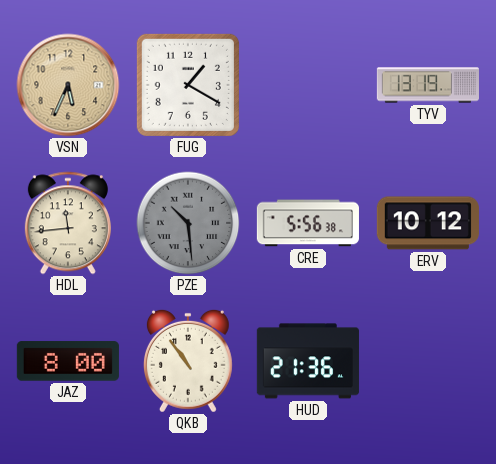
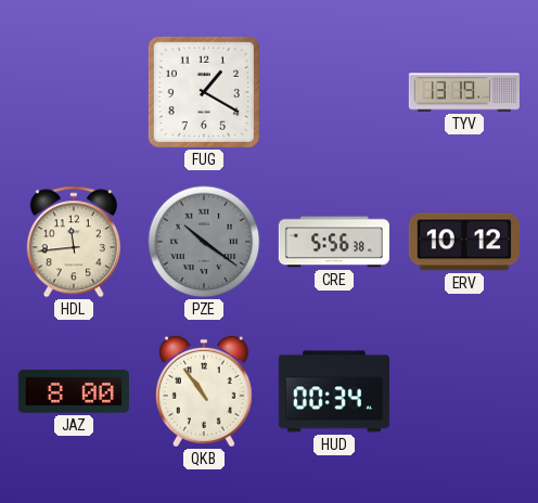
VSN: 5:34 -> none
PZE: 10:29 -> 10:21
HUD: 21:36 -> 00:34
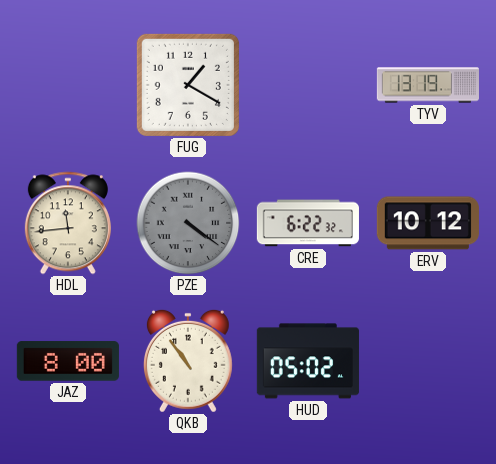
PZE: 10:21 -> 4:21
CRE: 5:56 -> 6:22
HUD: 00:34 -> 05:02
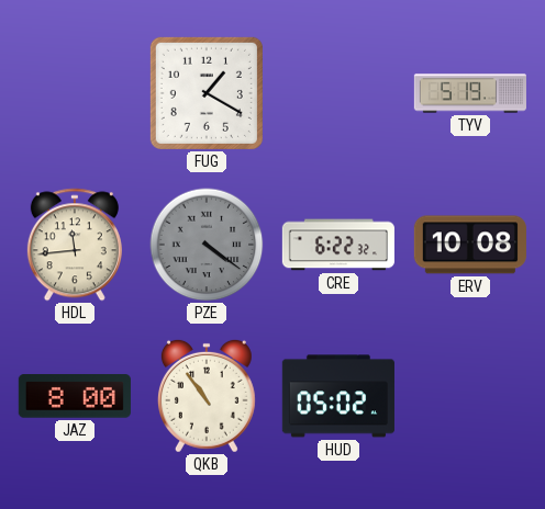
TYV: 13:19 -> 5:19
ERV: 10:12 -> 10:08
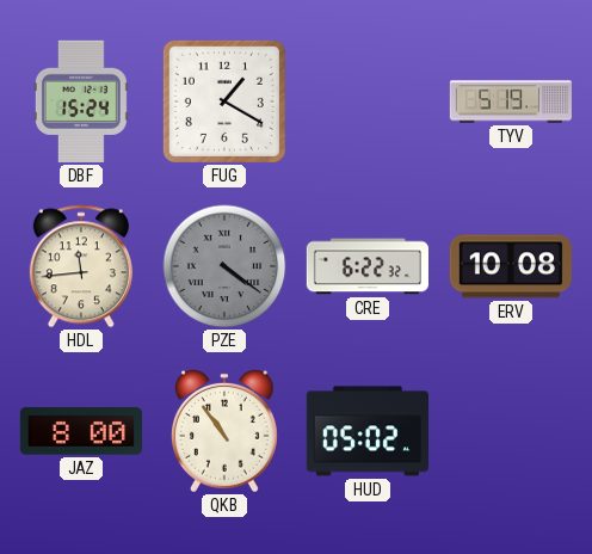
DBF: none -> 15:24
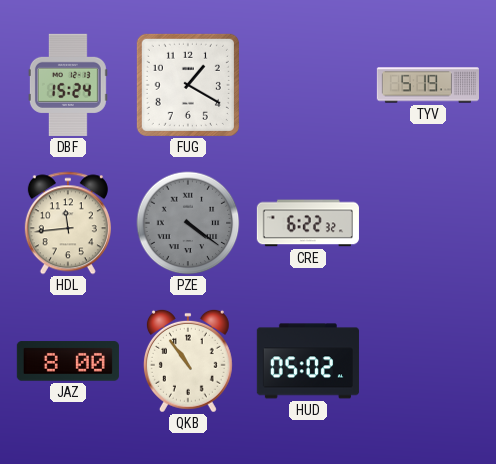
ERV: 10:08 -> none
